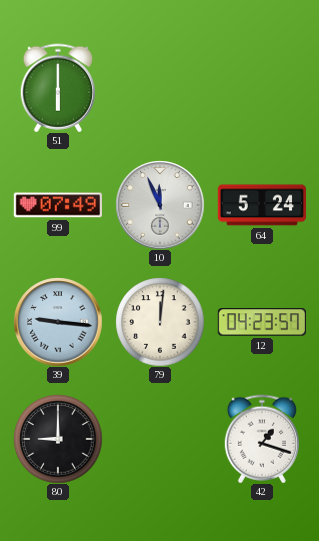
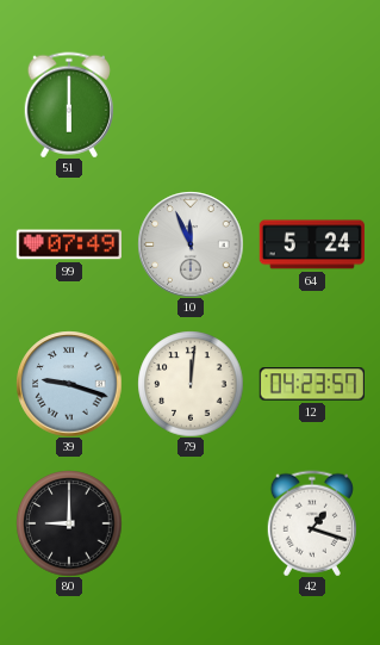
39: 9:16 -> 9:18
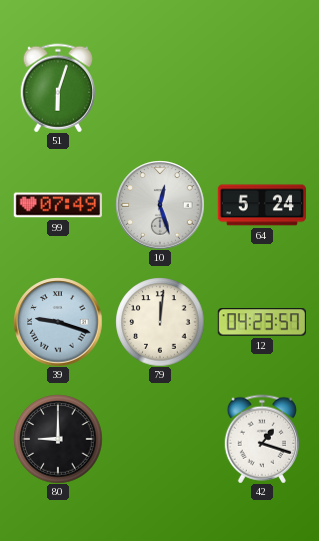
51: 6:00 -> 6:03
10: 11:56 -> 12:27
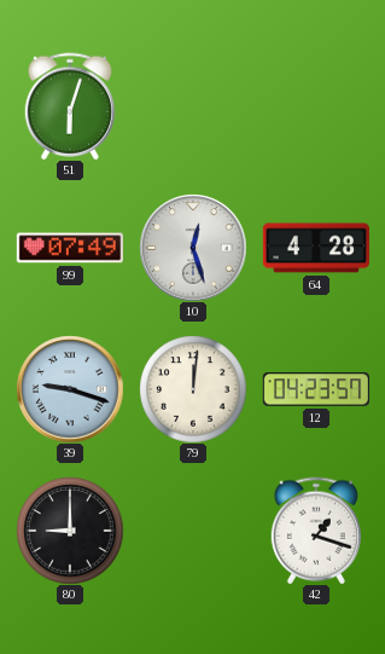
64: 5:24 -> 4:28
